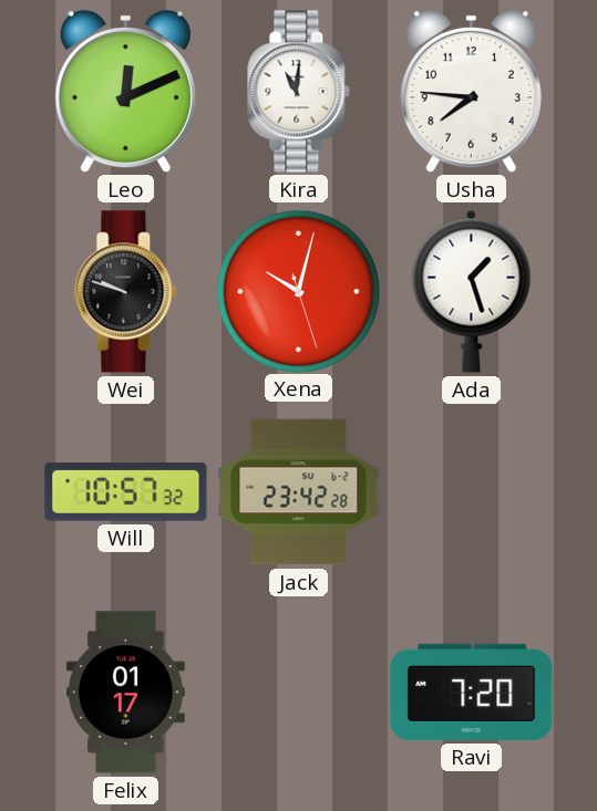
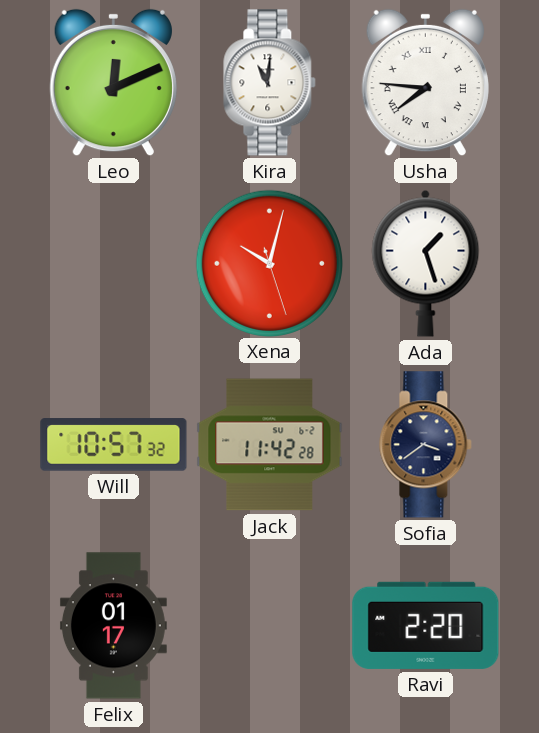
Usha numerals: Arabic -> Roman
Wei: 9:48 -> none
Jack: 23:42 -> 11:42
Sofia: none -> 3:39
Ravi: 7:20 -> 2:20
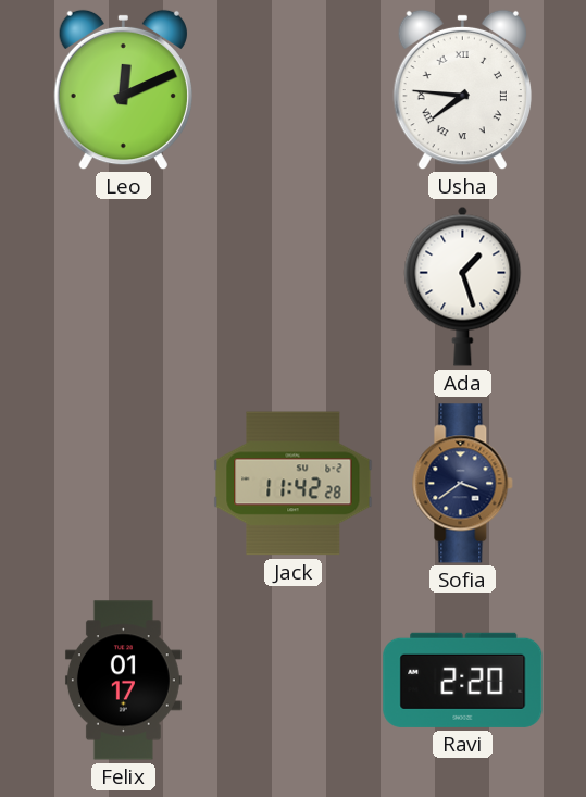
Kira: 11:01 -> none
Xena: 10:02 -> none
Will: 10:57 -> none
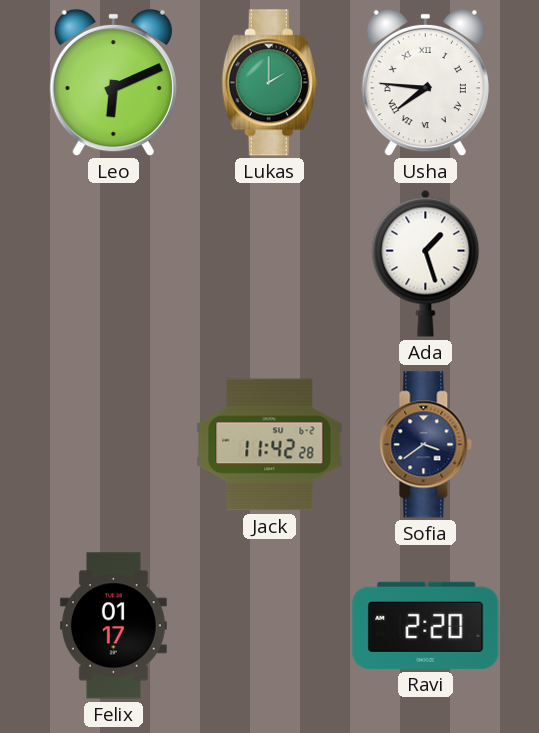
Leo: 12:11 -> 6:11
Lukas: none -> 2:00
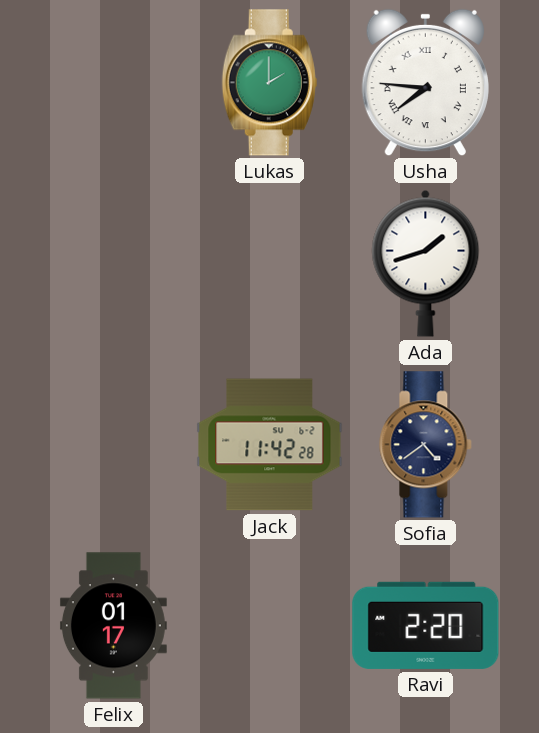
Leo: 6:11 -> none
Ada: 1:27 -> 1:42
Sofia: 3:39 -> 4:39
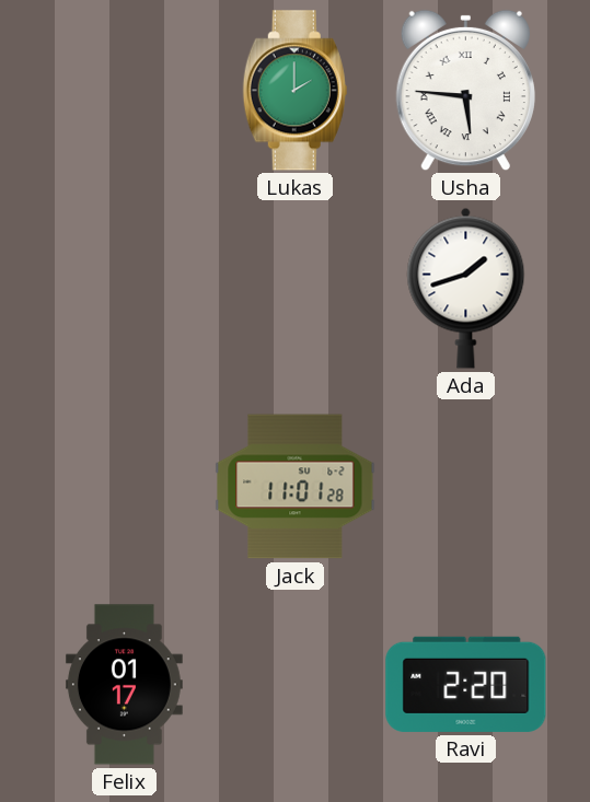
Usha: 7:46 -> 5:46
Jack: 11:42 -> 11:01
Sofia: 4:39 -> none
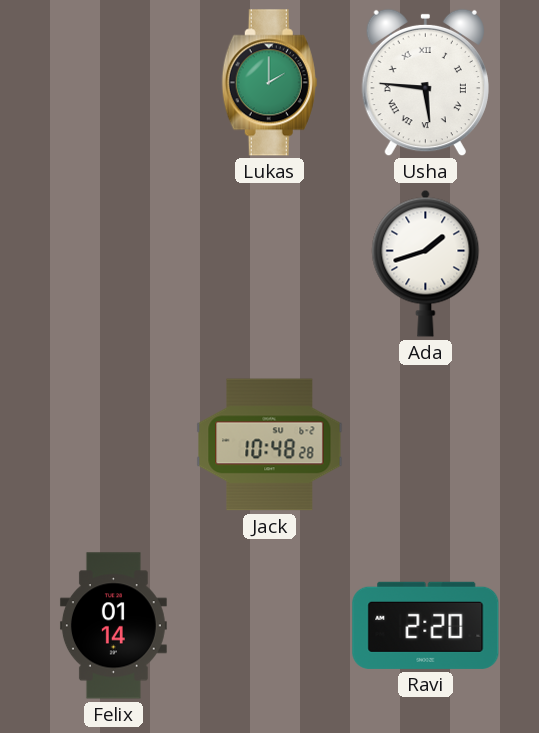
Jack: 11:01 -> 10:48
Felix: 01:17 -> 01:14
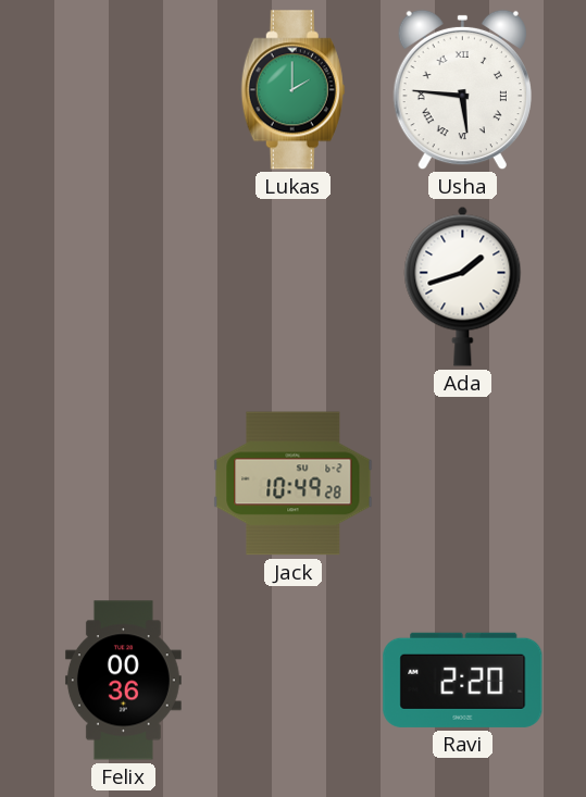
Jack: 10:48 -> 10:49
Felix: 01:14 -> 00:36
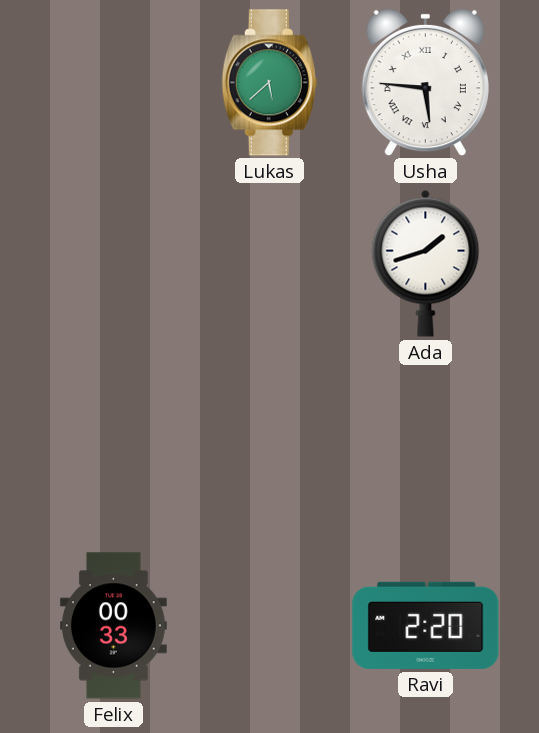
Lukas: 2:00 -> 5:38
Jack: 10:49 -> none
Felix: 00:36 -> 00:33
